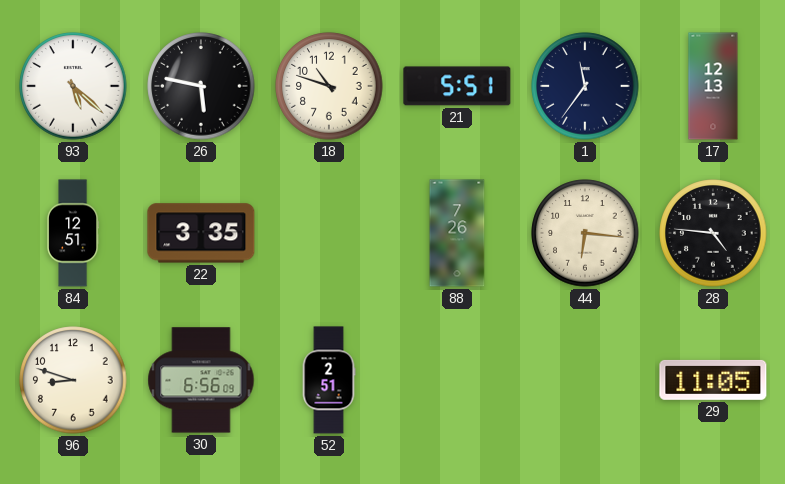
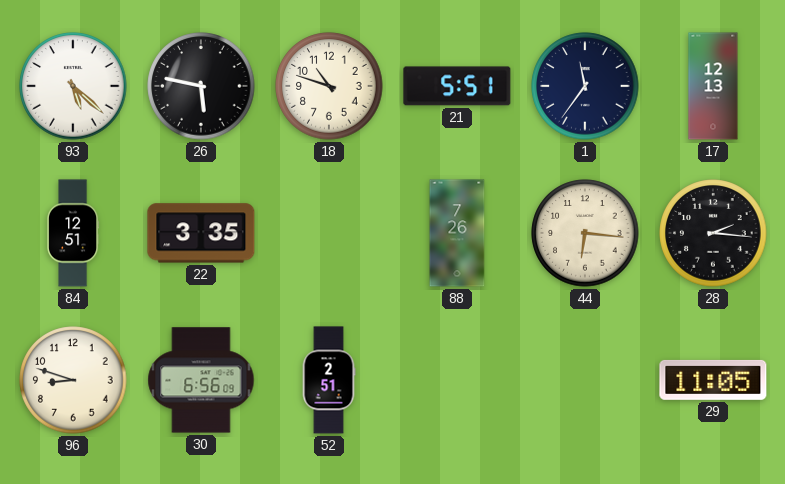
28: 4:46 -> 2:16
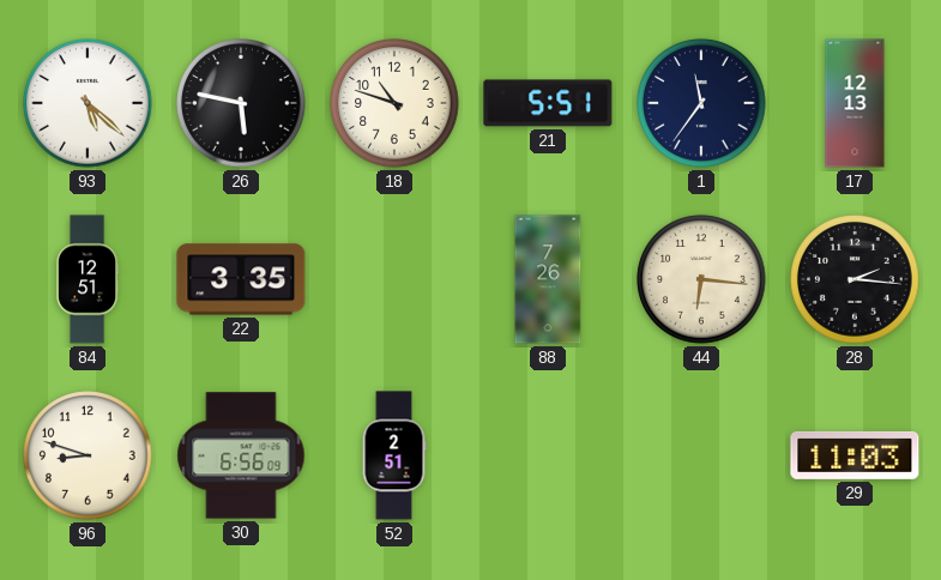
29: 11:05 -> 11:03
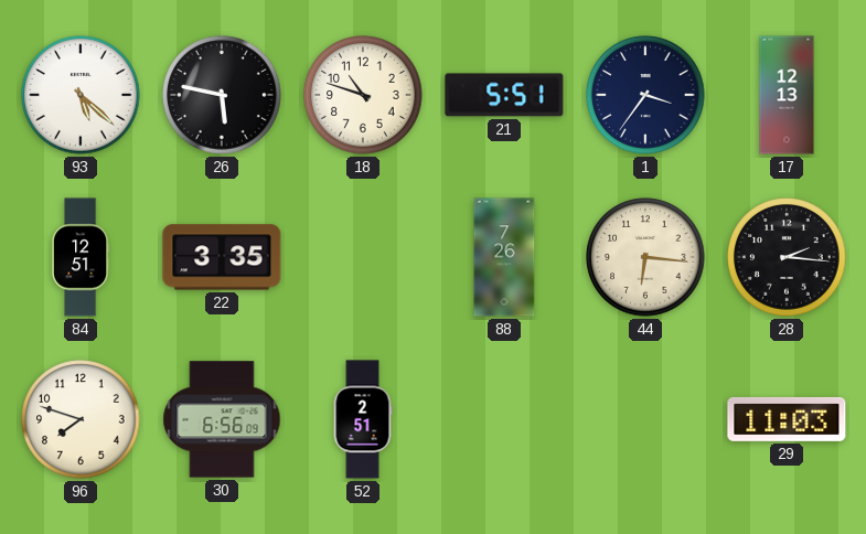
1: 11:36 -> 3:36
96: 8:48 -> 7:48
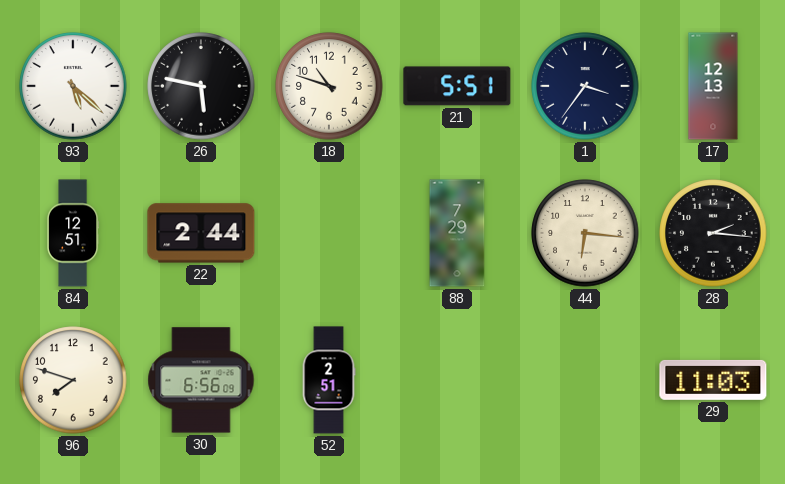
22: 3:35 -> 2:44
88: 7:26 -> 7:29
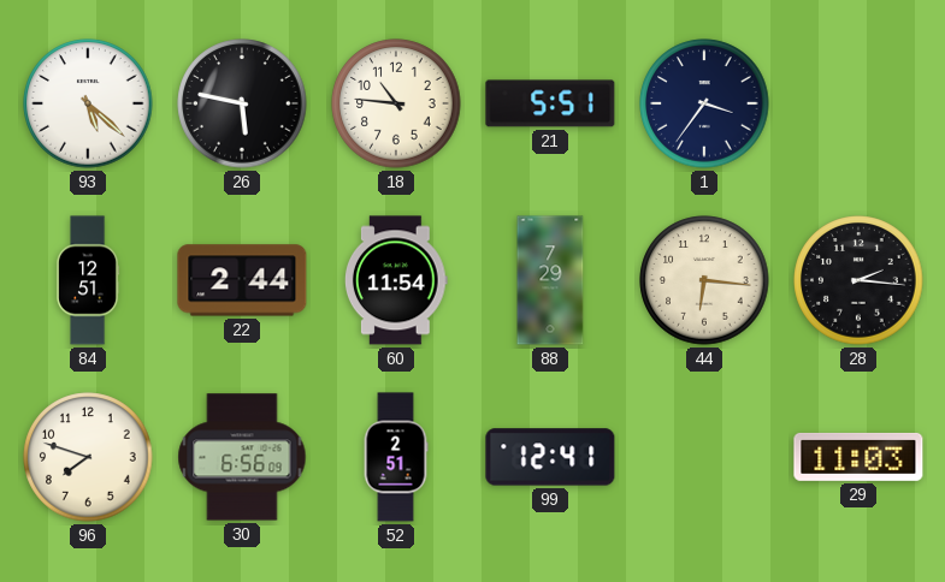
18: 10:48 -> 10:46
17: 12:13 -> none
60: none -> 11:54
99: none -> 12:41
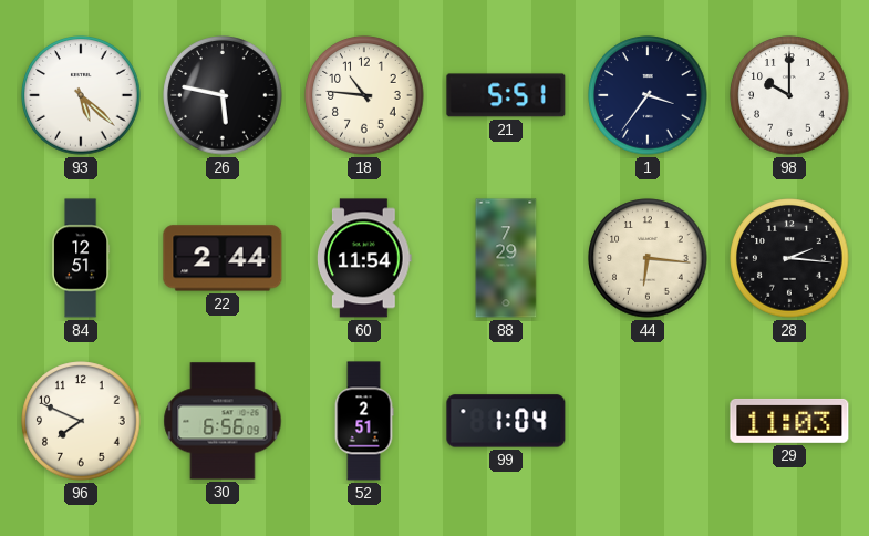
98: none -> 10:00
96: 7:48 -> 7:49
99: 12:41 -> 1:04
